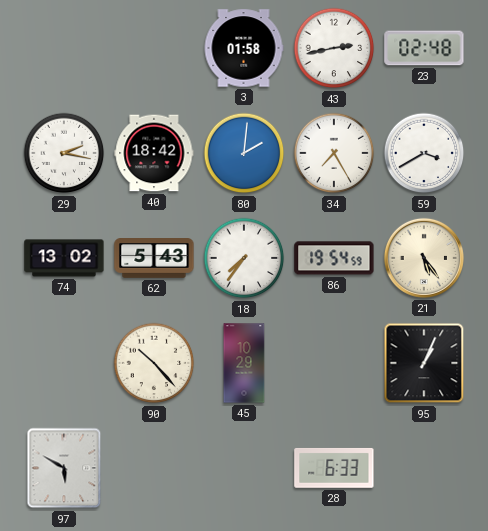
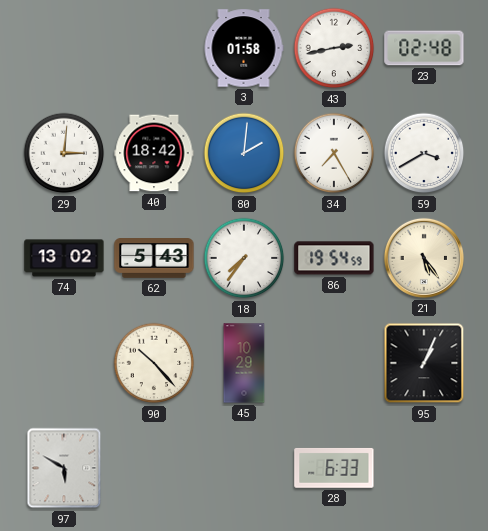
29: 2:17 -> 3:01
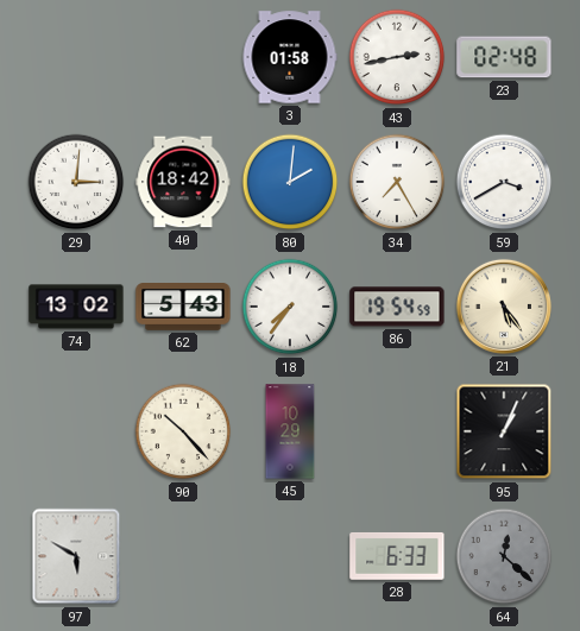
64: none -> 12:22
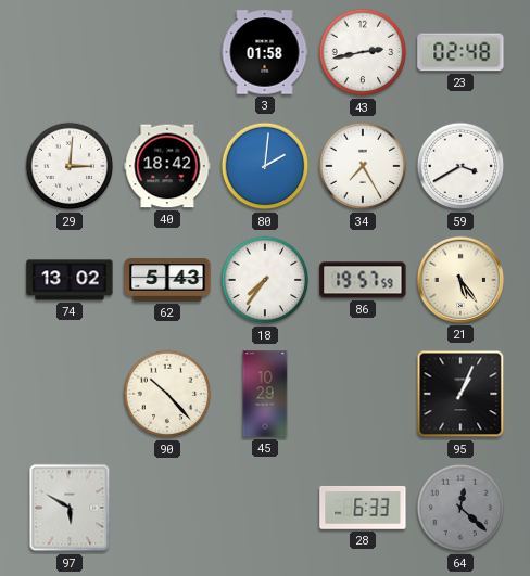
86: 19:54 -> 19:57
